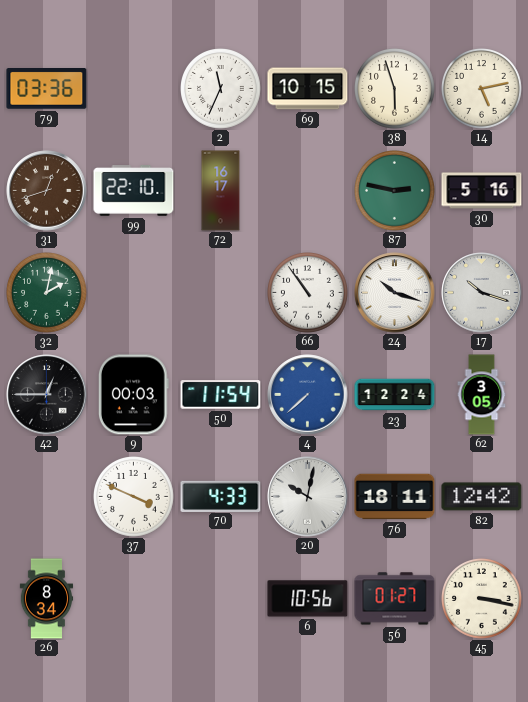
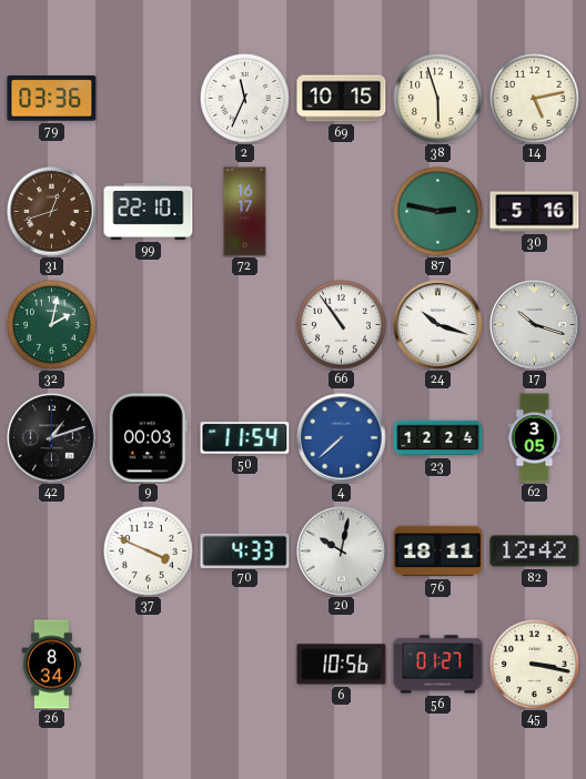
42: 12:45 -> 1:12
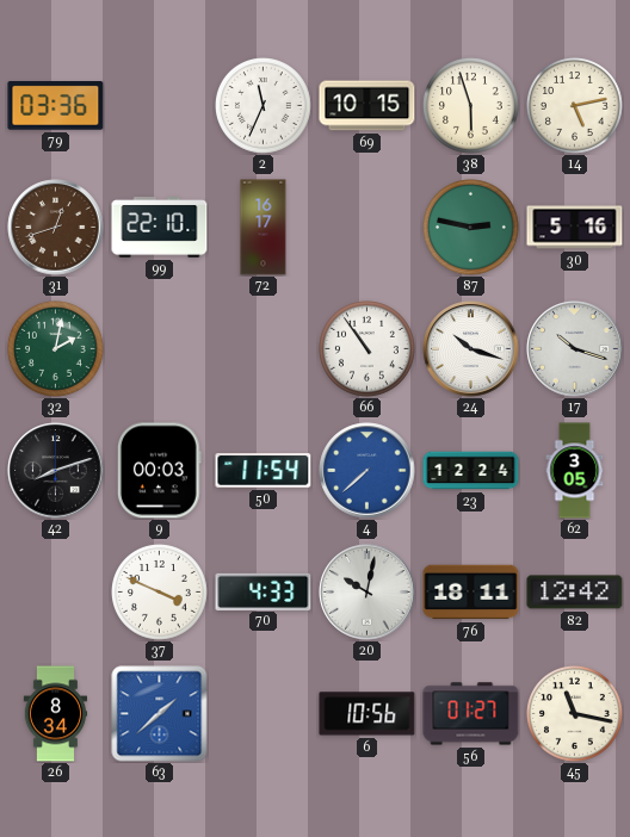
42: 1:12 -> 8:12
63: none -> 1:38
45: 3:17 -> 11:17
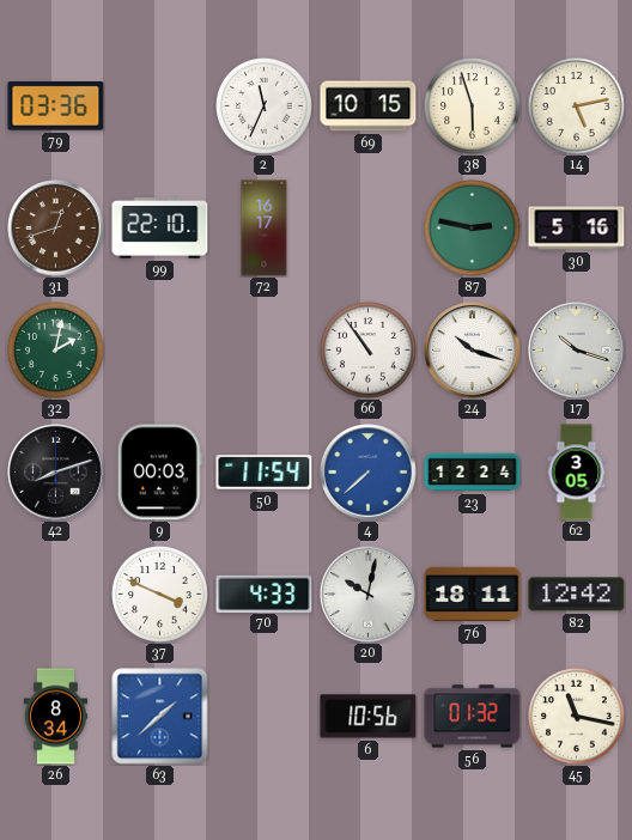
56: 01:27 -> 01:32
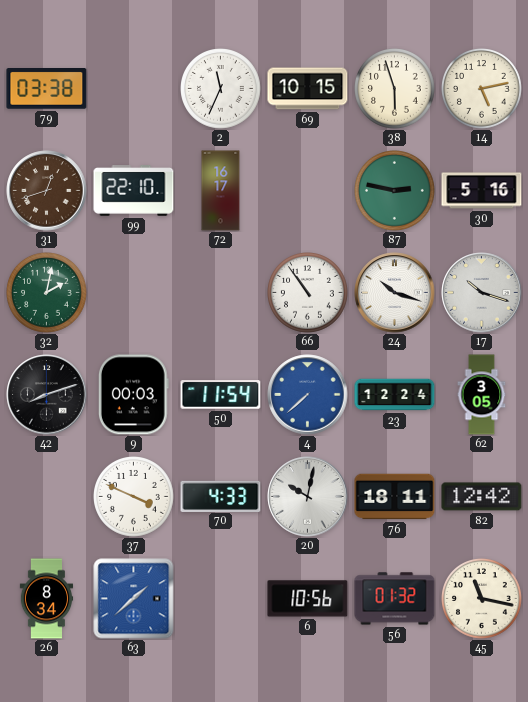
79: 03:36 -> 03:38
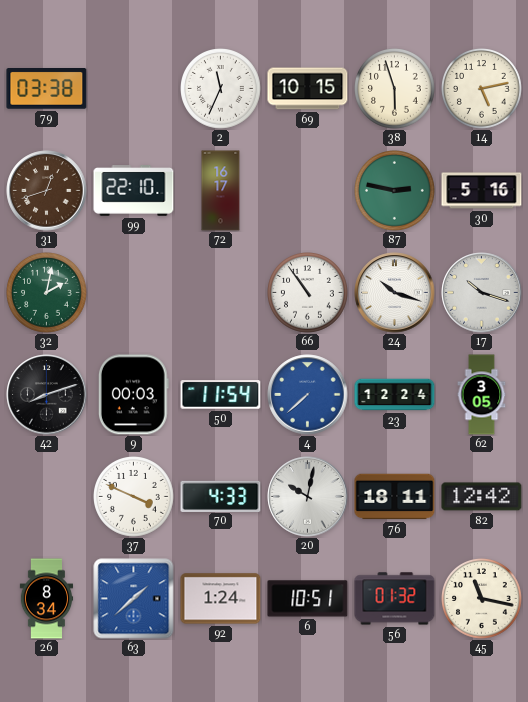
92: none -> 1:24
6: 10:56 -> 10:51
